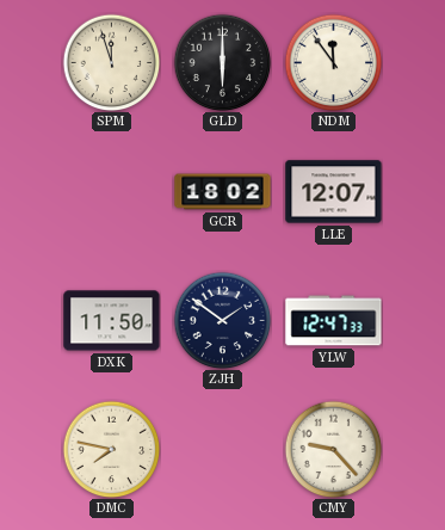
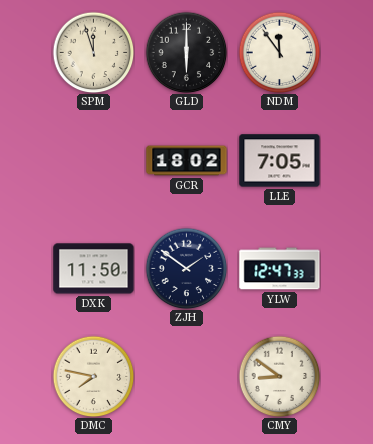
LLE: 12:07 -> 7:05
CMY: 9:23 -> 8:51
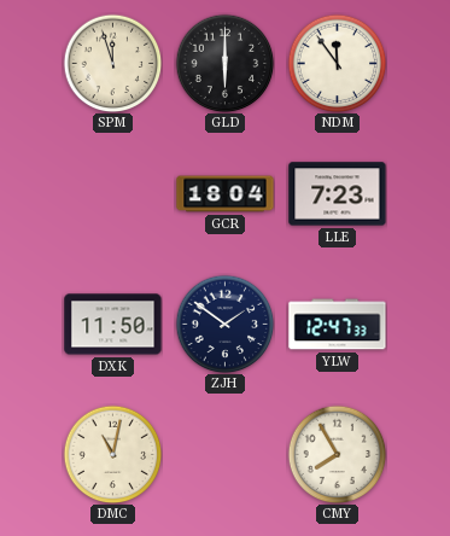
GCR: 18:02 -> 18:04
LLE: 7:05 -> 7:23
DMC: 7:47 -> 11:02
CMY: 8:51 -> 7:55
